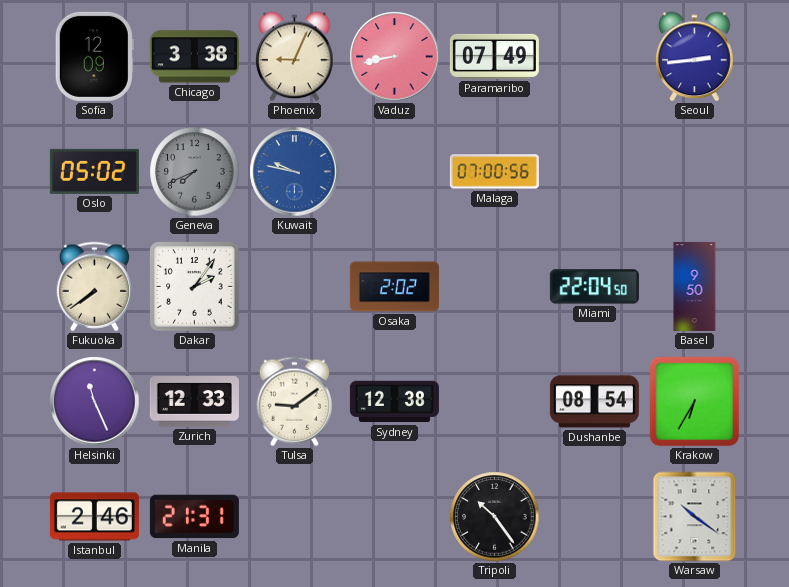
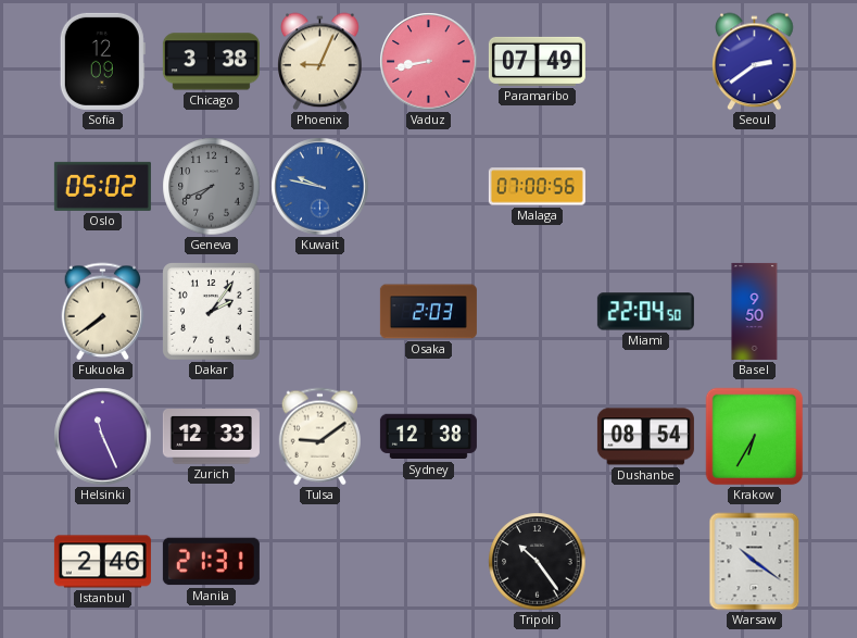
Seoul: 2:44 -> 2:39
Osaka: 2:02 -> 2:03
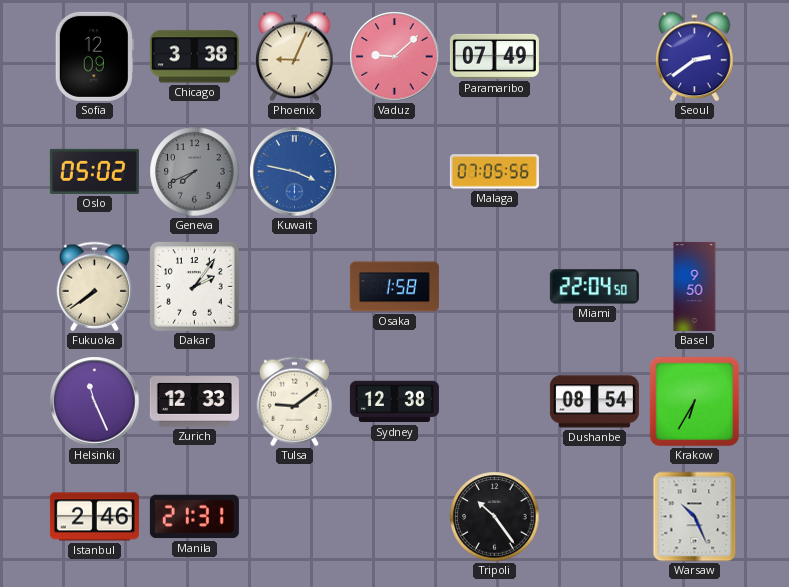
Vaduz: 8:43 -> 9:08
Kuwait: 9:47 -> 3:47
Malaga: 07:00 -> 07:05
Osaka: 2:03 -> 1:58
Warsaw: 10:21 -> 10:26
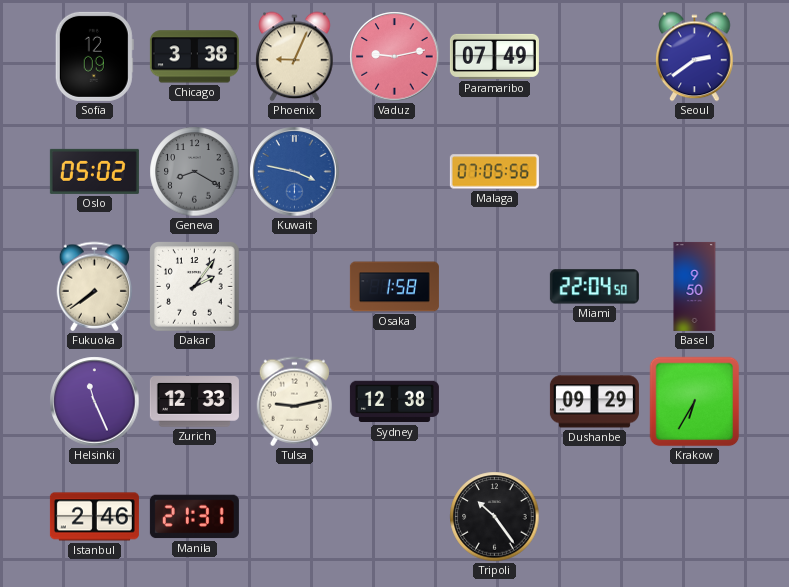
Vaduz: 9:08 -> 9:13
Geneva: 7:41 -> 8:20
Tulsa: 9:09 -> 9:13
Dushanbe: 08:54 -> 09:29
Warsaw: 10:26 -> none
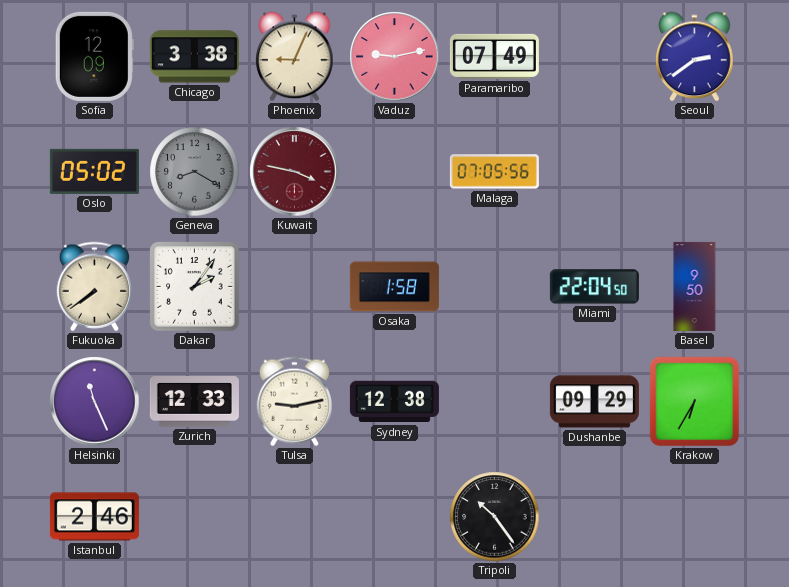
Kuwait dial: blue -> burgundy
Manila: 21:31 -> none
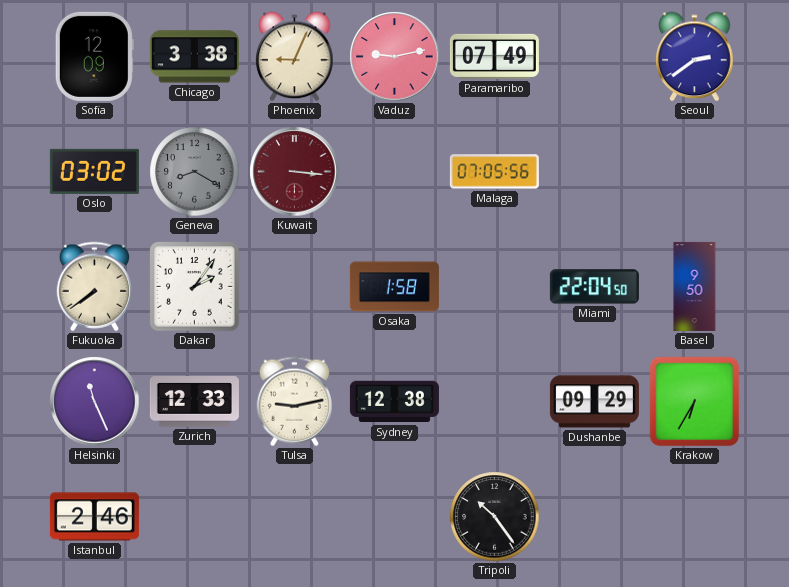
Oslo: 05:02 -> 03:02
Kuwait: 3:47 -> 3:16
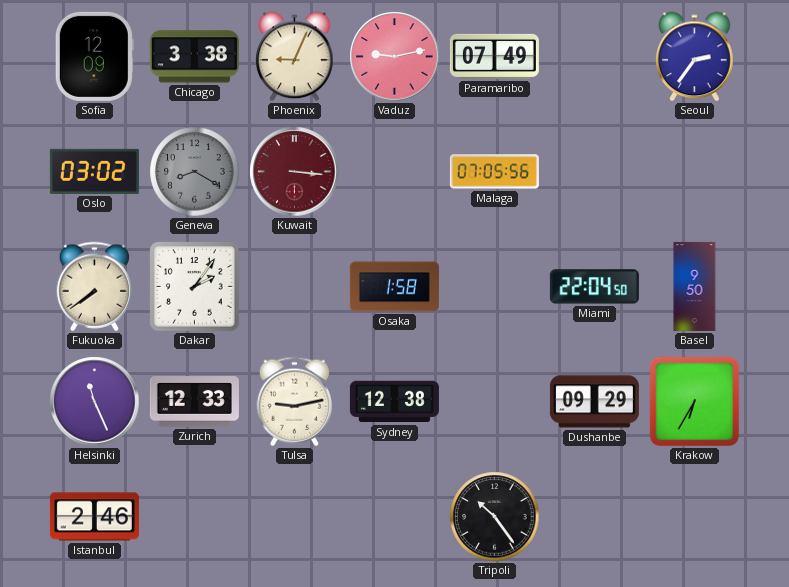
Seoul: 2:39 -> 2:36
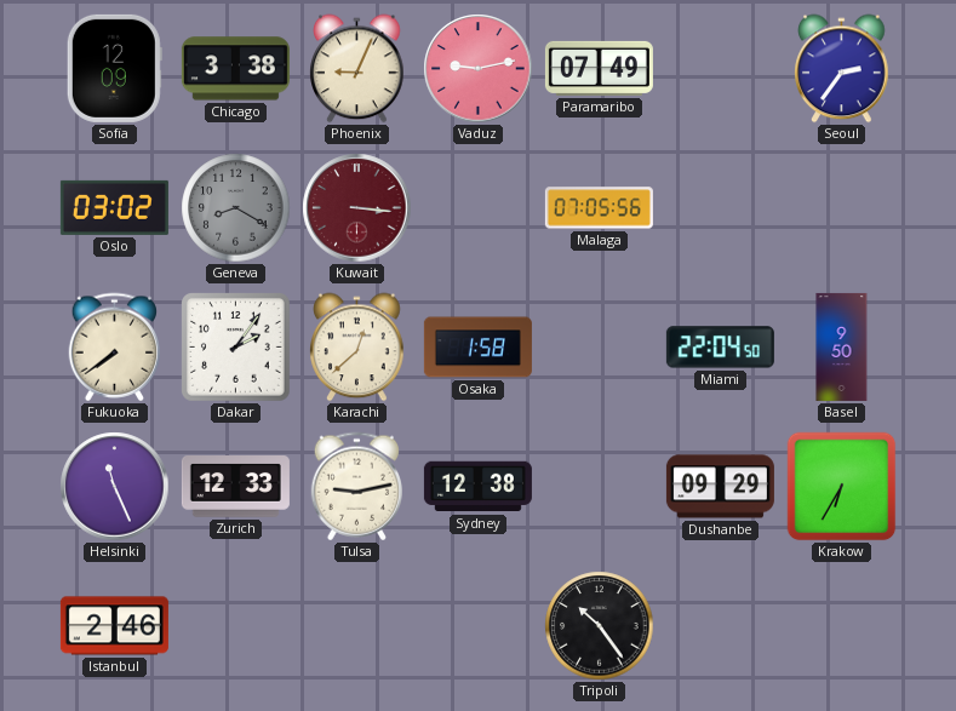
Karachi: none -> 12:38
